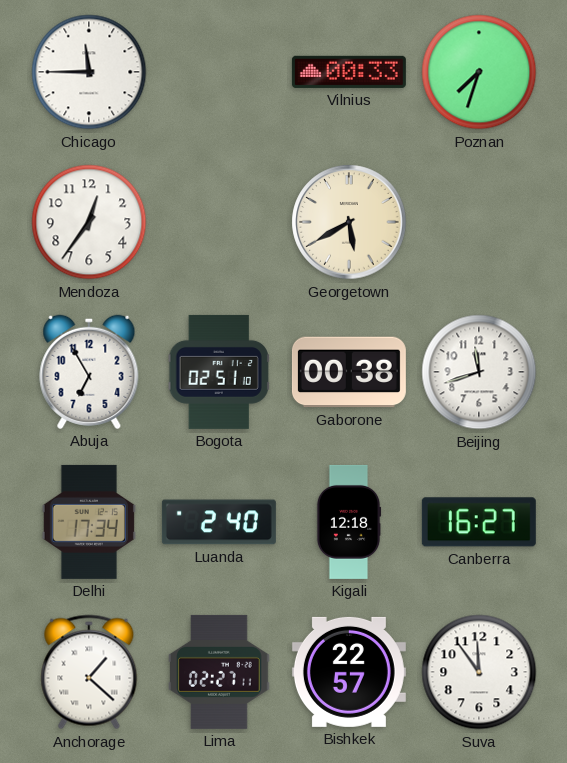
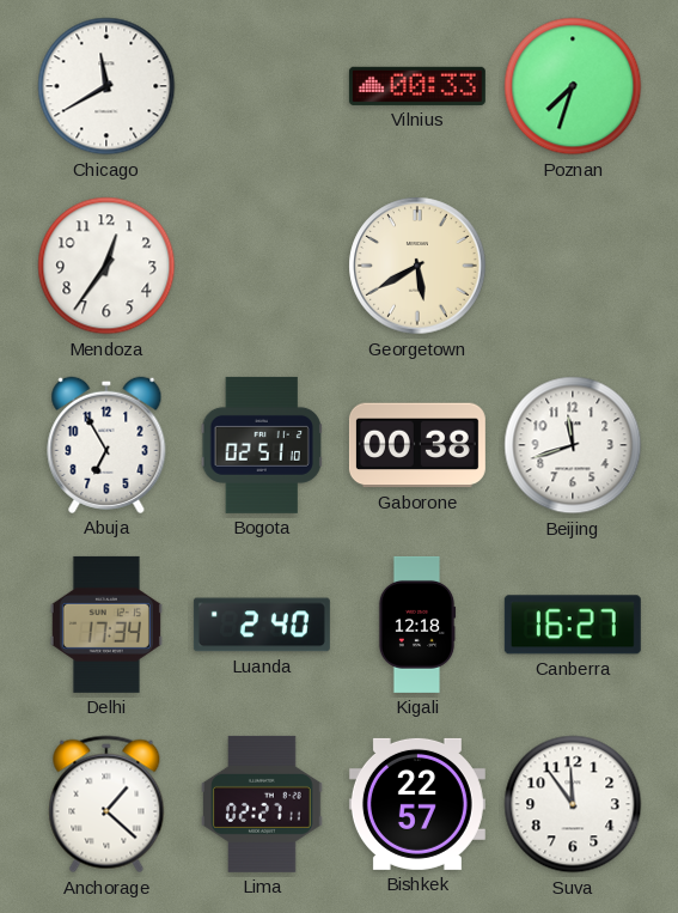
Chicago: 11:45 -> 11:40
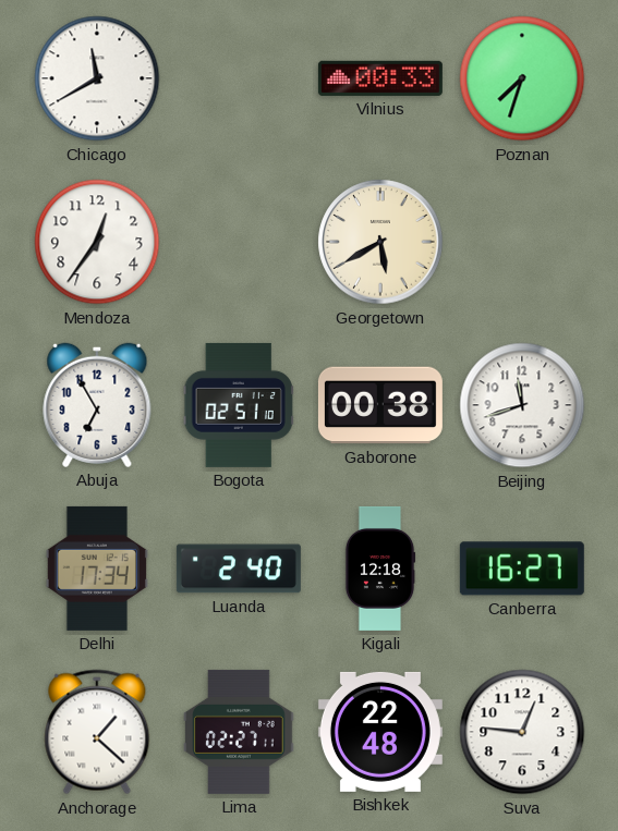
Bishkek: 22:57 -> 22:48
Suva: 11:54 -> 12:46
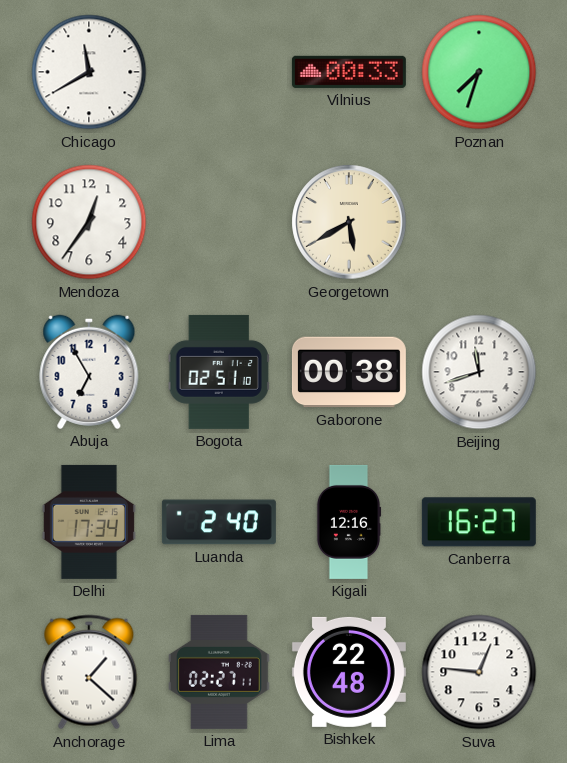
Kigali: 12:18 -> 12:16
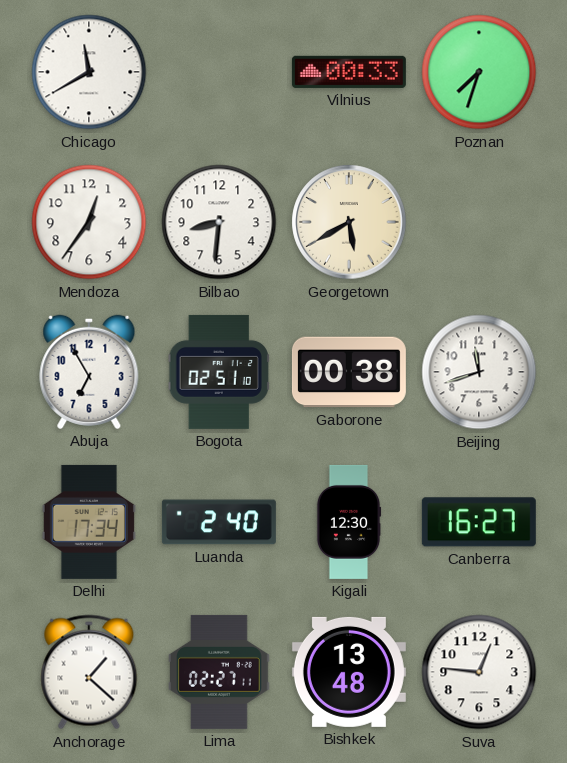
Bilbao: none -> 8:31
Kigali: 12:16 -> 12:30
Bishkek: 22:48 -> 13:48
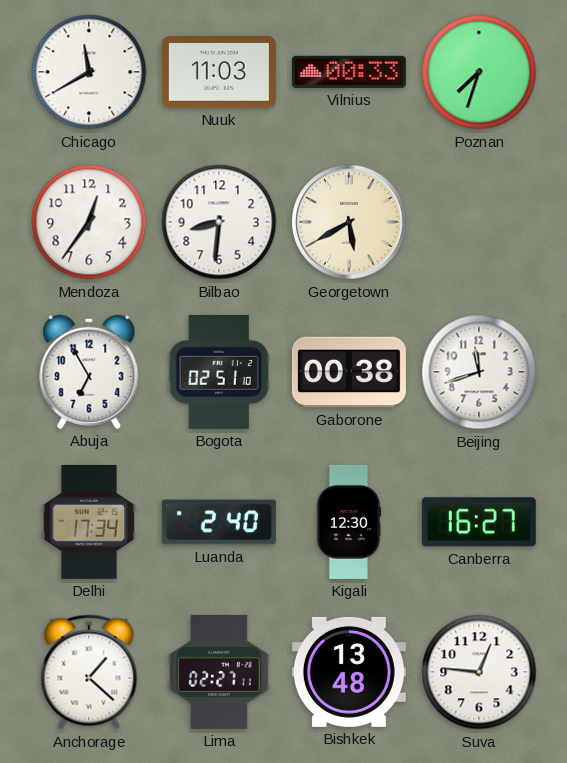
Nuuk: none -> 11:03
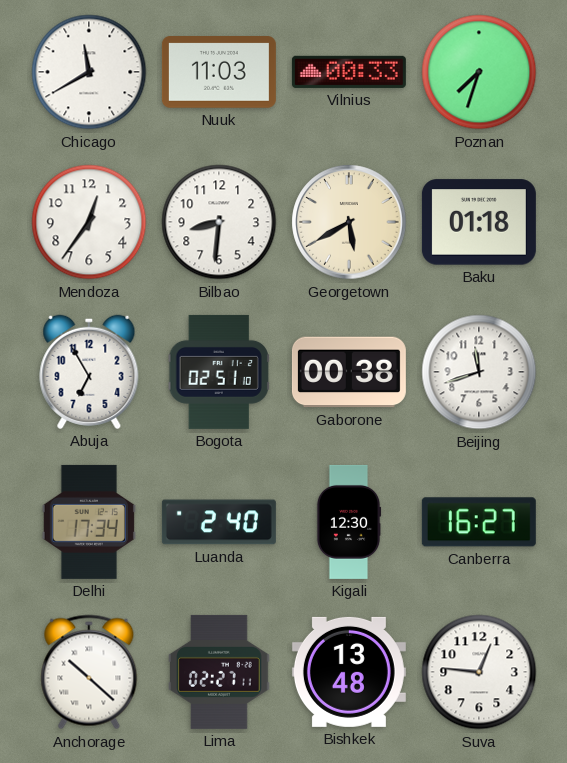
Baku: none -> 01:18
Anchorage: 1:22 -> 10:22
